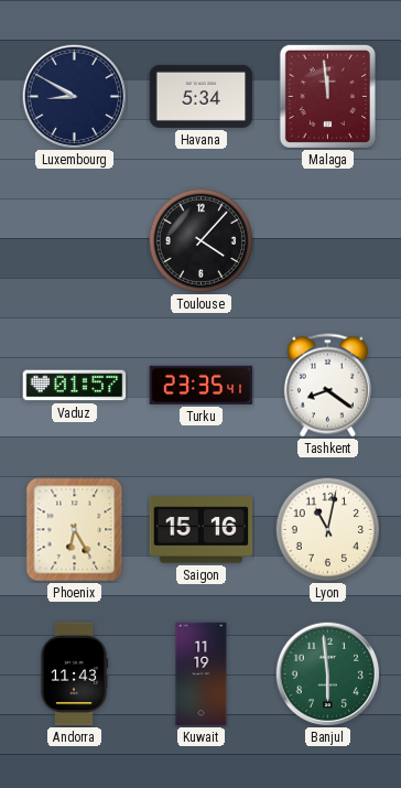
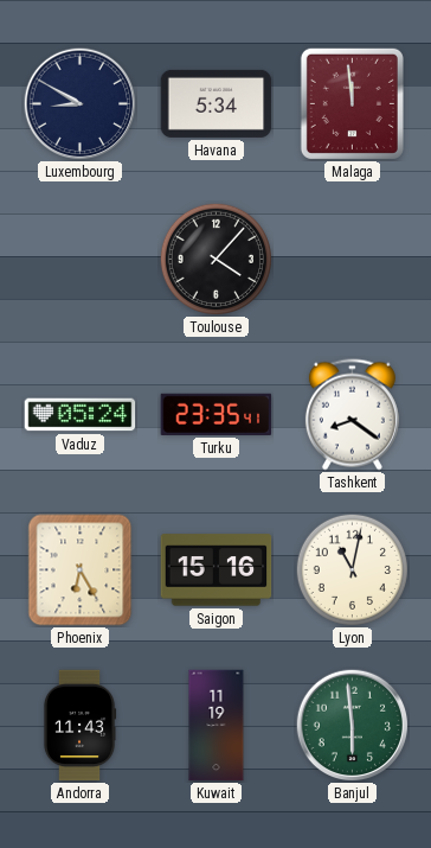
Vaduz: 01:57 -> 05:24
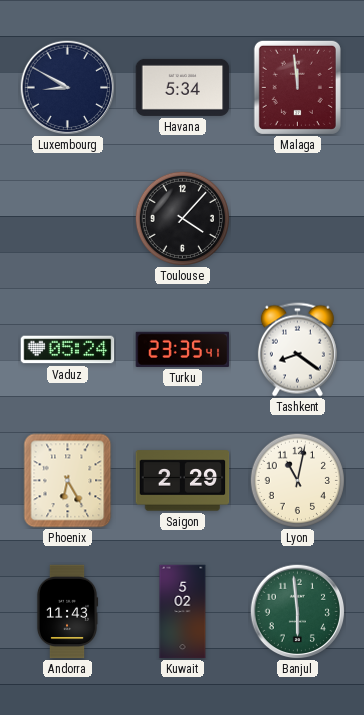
Saigon: 15:16 -> 2:29
Kuwait: 11:19 -> 5:02
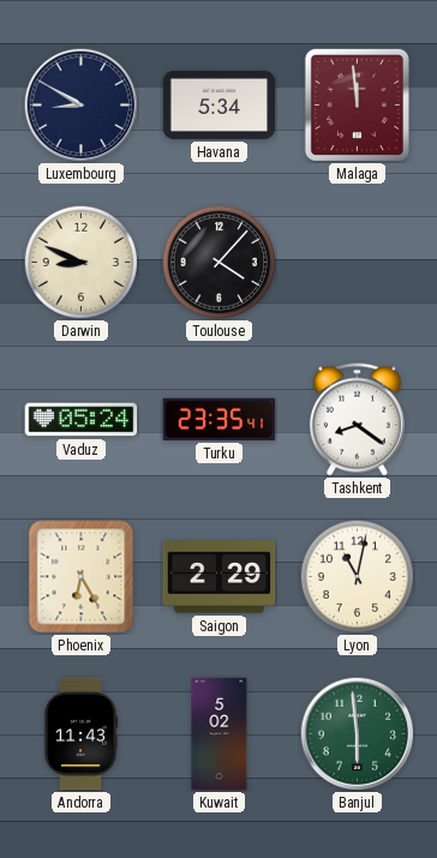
Darwin: none -> 8:49
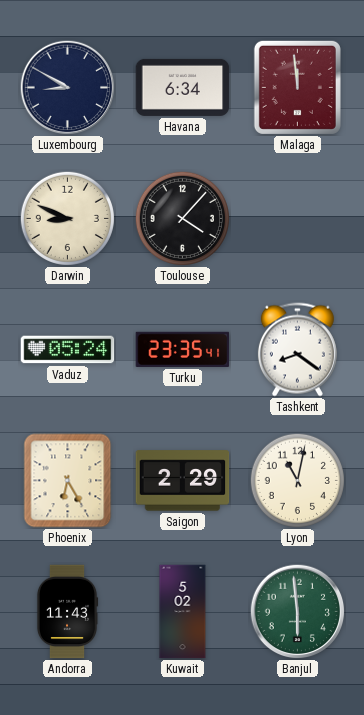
Havana: 5:34 -> 6:34
